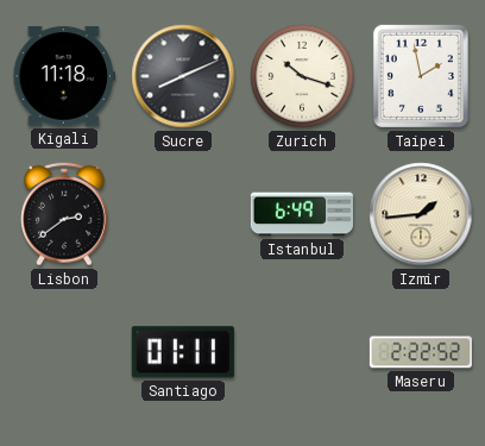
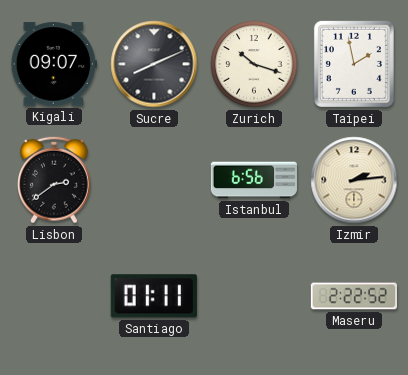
Kigali: 11:18 -> 09:07
Istanbul: 6:49 -> 6:56
Izmir: 1:44 -> 2:14
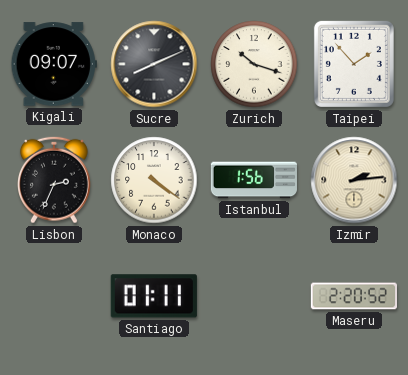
Taipei: 1:58 -> 1:53
Lisbon: 2:39 -> 2:34
Monaco: none -> 4:21
Istanbul: 6:56 -> 1:56
Maseru: 2:22 -> 2:20
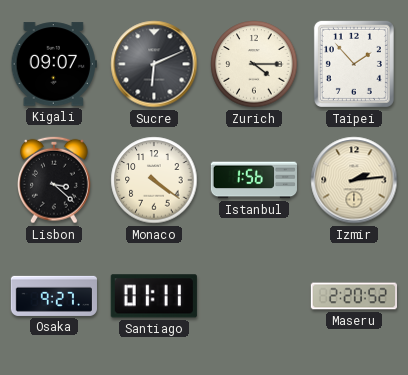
Sucre: 8:11 -> 6:11
Zurich: 10:18 -> 4:15
Lisbon: 2:34 -> 3:22
Osaka: none -> 9:27
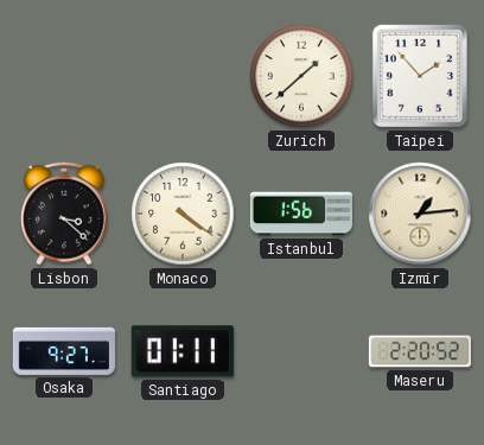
Kigali: 09:07 -> none
Sucre: 6:11 -> none
Zurich: 4:15 -> 1:38
Izmir: 2:14 -> 1:14
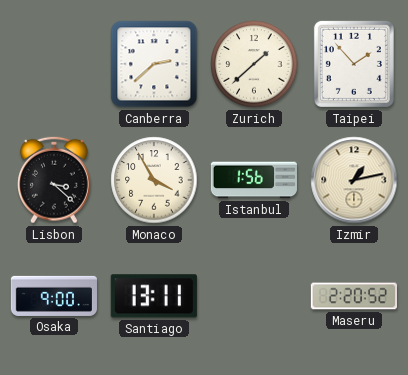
Canberra: none -> 2:38
Monaco: 4:21 -> 3:55
Izmir: 1:14 -> 1:13
Osaka: 9:27 -> 9:00
Santiago: 01:11 -> 13:11
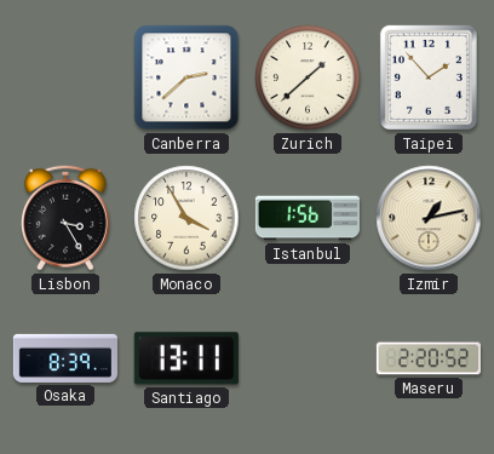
Lisbon: 3:22 -> 3:25
Osaka: 9:00 -> 8:39
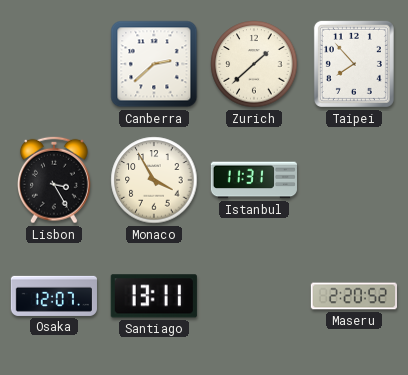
Taipei: 1:53 -> 7:53
Istanbul: 1:56 -> 11:31
Izmir: 1:13 -> none
Osaka: 8:39 -> 12:07
